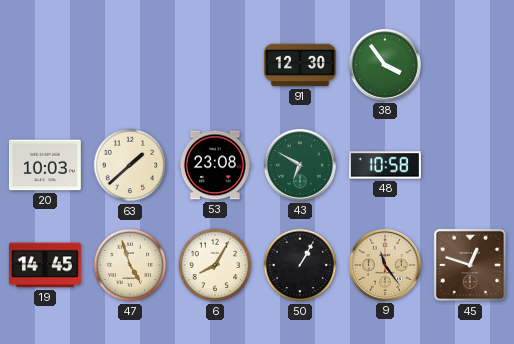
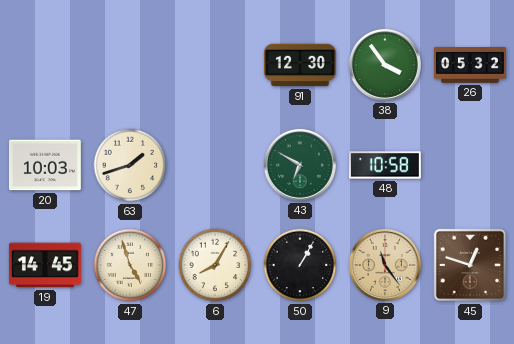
26: none -> 05:32
63: 1:38 -> 1:42
53: 23:08 -> none
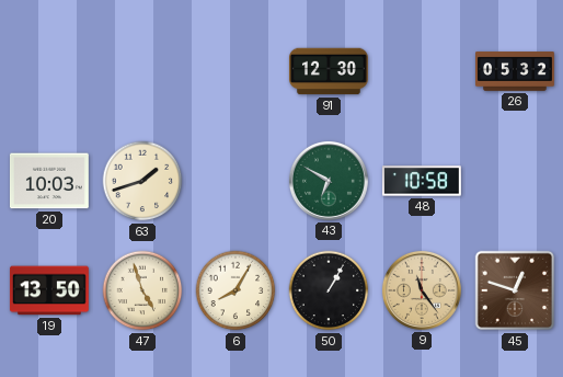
38: 3:54 -> none
19: 14:45 -> 13:50
